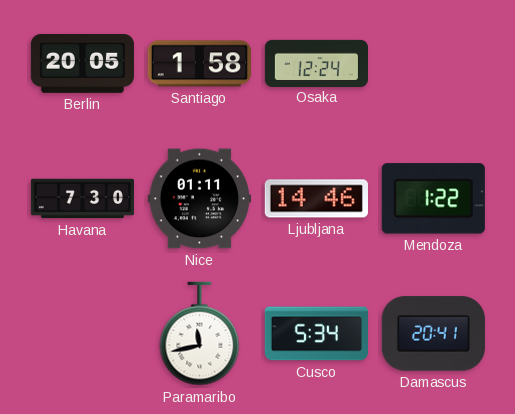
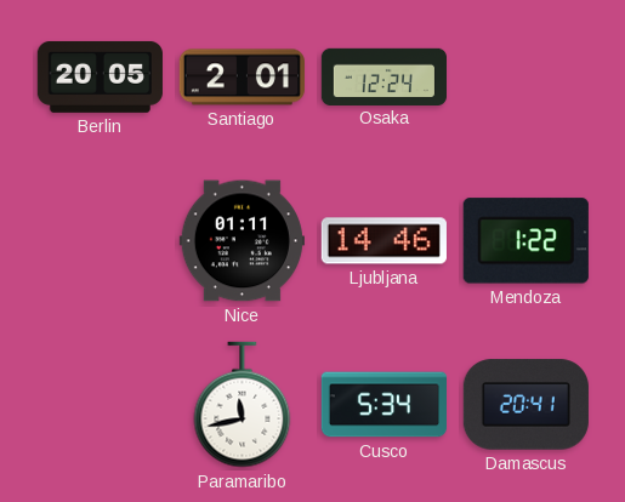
Santiago: 1:58 -> 2:01
Havana: 7:30 -> none
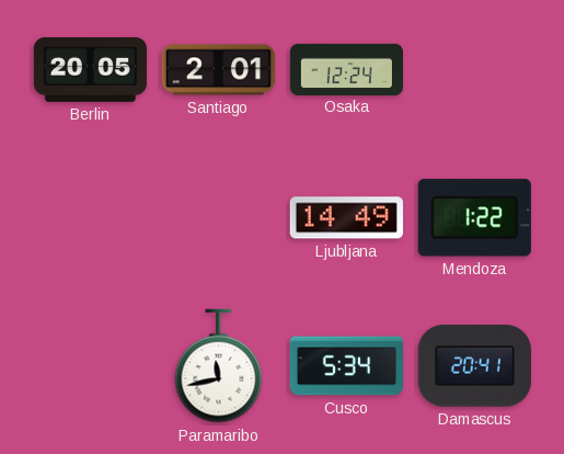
Nice: 01:11 -> none
Ljubljana: 14:46 -> 14:49
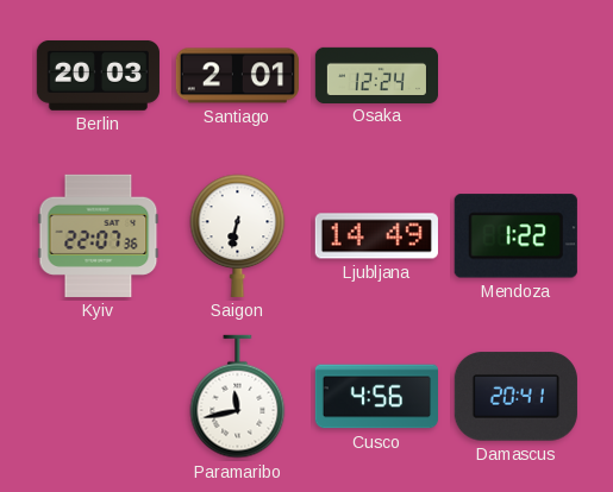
Berlin: 20:05 -> 20:03
Kyiv: none -> 22:07
Saigon: none -> 6:32
Cusco: 5:34 -> 4:56
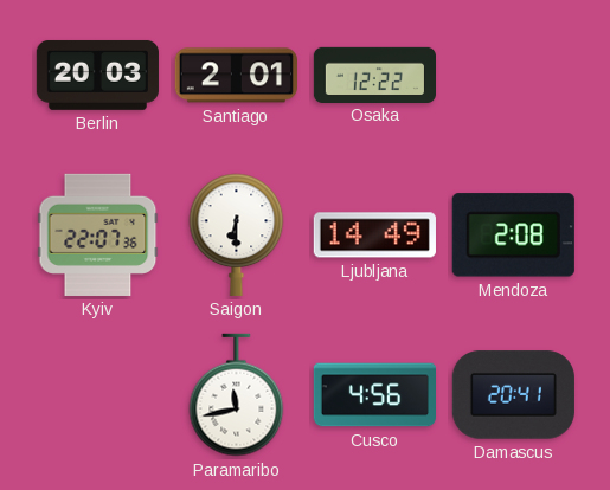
Osaka: 12:24 -> 12:22
Saigon: 6:32 -> 6:30
Mendoza: 1:22 -> 2:08
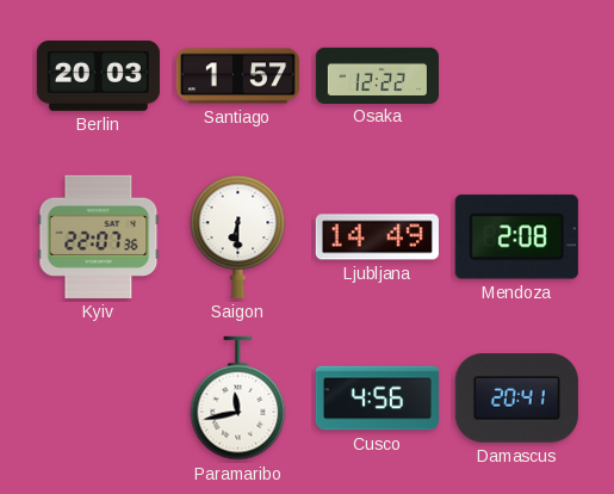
Santiago: 2:01 -> 1:57
